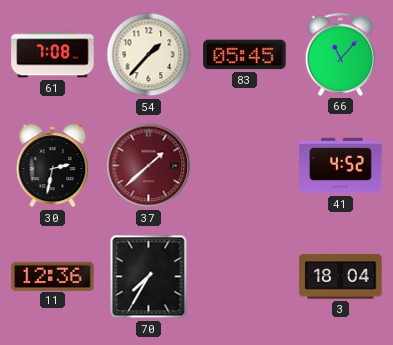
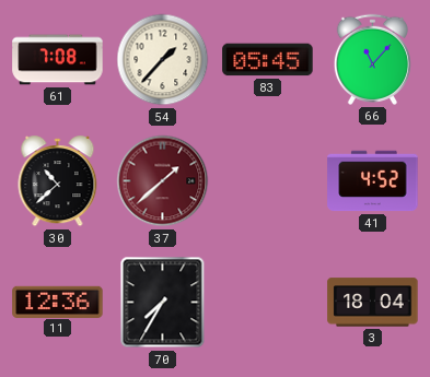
30: 2:32 -> 10:38
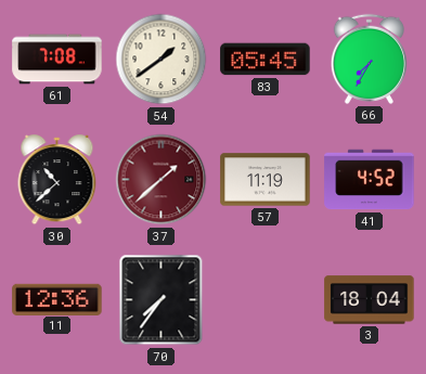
54: 1:37 -> 1:39
66: 11:07 -> 7:35
57: none -> 11:19
70: 7:35 -> 7:36
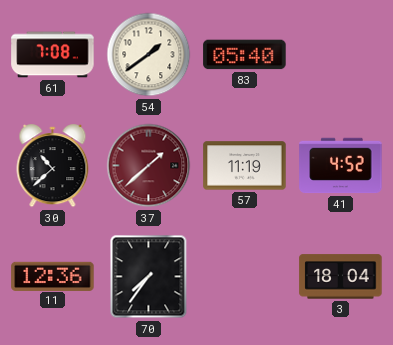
83: 05:45 -> 05:40
66: 7:35 -> none
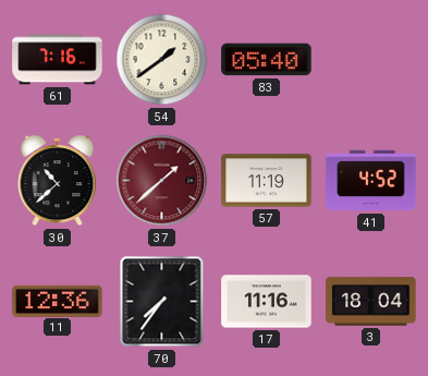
61: 7:08 -> 7:16
17: none -> 11:16
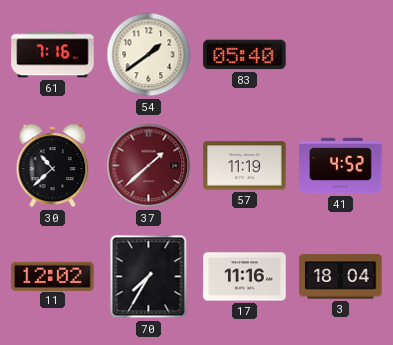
11: 12:36 -> 12:02
70: 7:36 -> 7:35
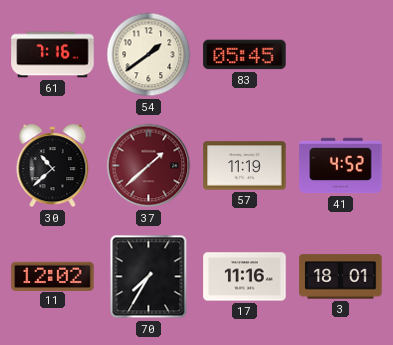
83: 05:40 -> 05:45
3: 18:04 -> 18:01
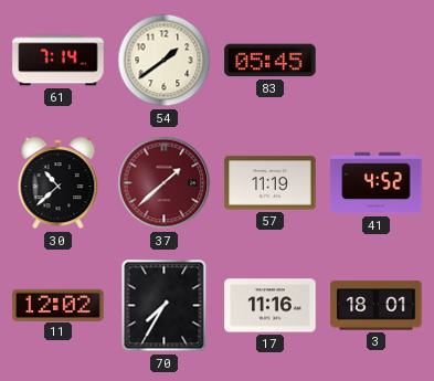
61: 7:16 -> 7:14
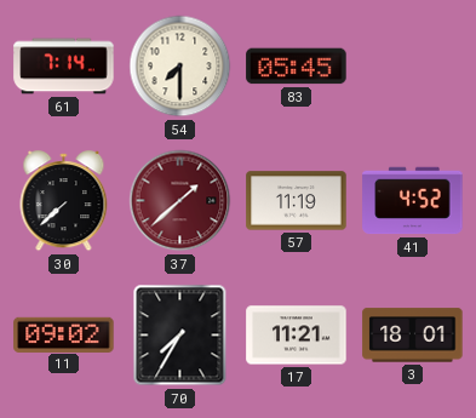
54: 1:39 -> 7:30
30: 10:38 -> 7:38
11: 12:02 -> 09:02
17: 11:16 -> 11:21
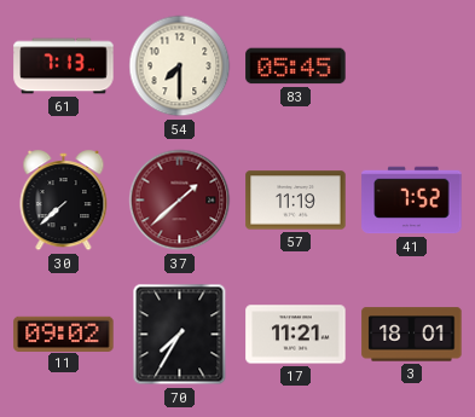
61: 7:14 -> 7:13
41: 4:52 -> 7:52
